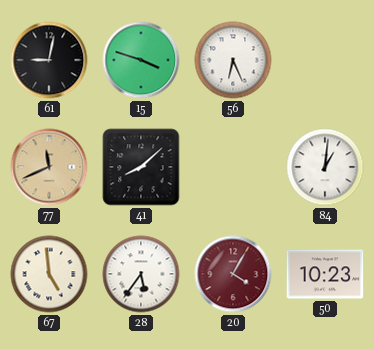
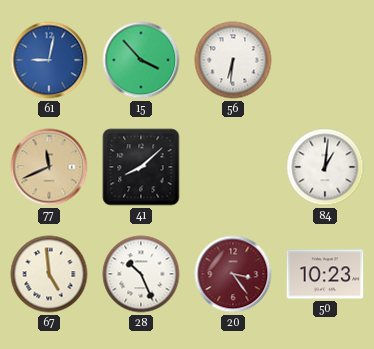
61 dial: black -> blue
15: 3:48 -> 3:53
56: 6:26 -> 6:31
28: 5:36 -> 10:26
20: 4:05 -> 3:24
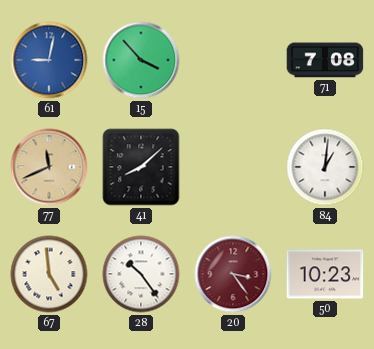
56: 6:31 -> none
71: none -> 7:08
28: 10:26 -> 10:24
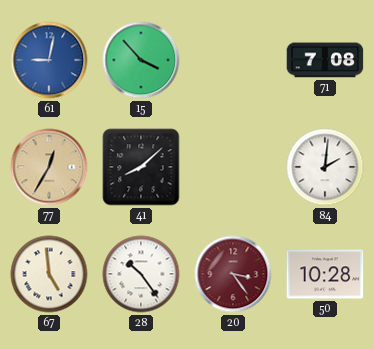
77: 11:41 -> 12:35
84: 1:01 -> 2:01
50: 10:23 -> 10:28
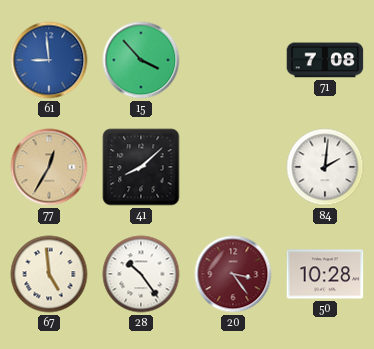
61: 9:02 -> 8:59
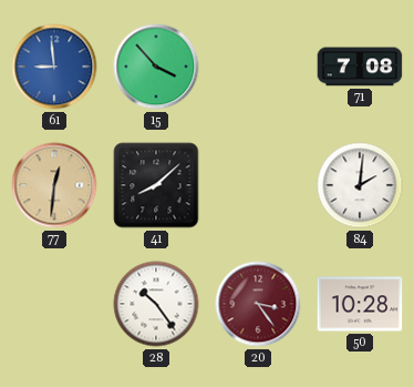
77: 12:35 -> 12:31
67: 4:59 -> none
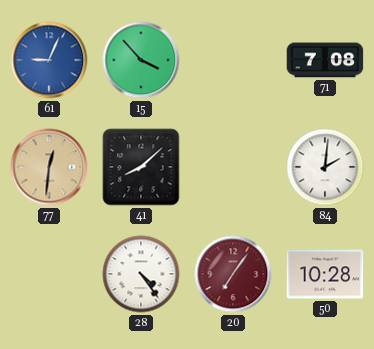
61: 8:59 -> 9:04
28: 10:24 -> 4:24
20: 3:24 -> 7:06
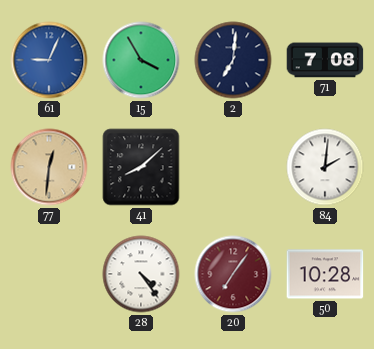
15: 3:53 -> 3:55
2: none -> 7:01
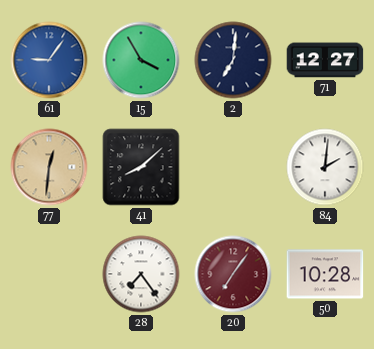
61: 9:04 -> 9:06
71: 7:08 -> 12:27
28: 4:24 -> 7:24
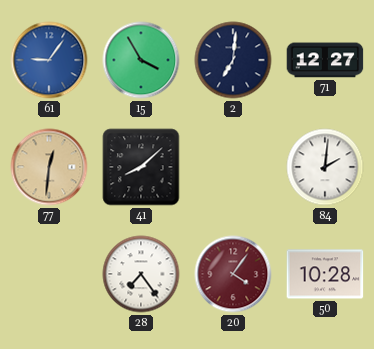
20: 7:06 -> 4:06
